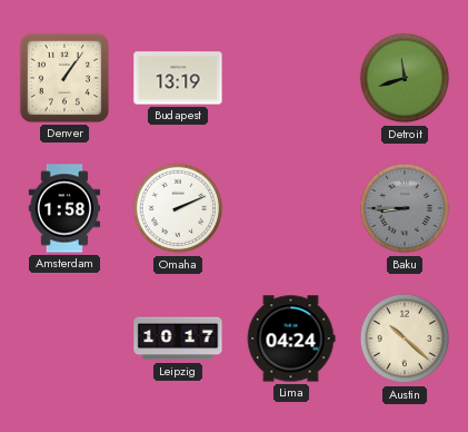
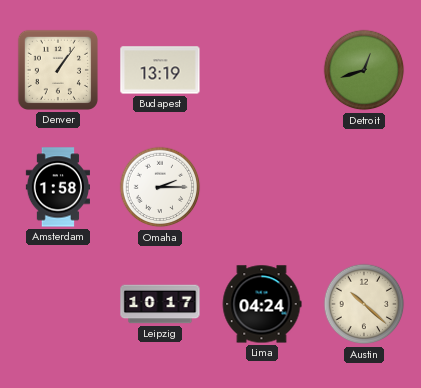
Detroit: 11:42 -> 12:42
Omaha: 2:11 -> 2:15
Baku: 8:45 -> none
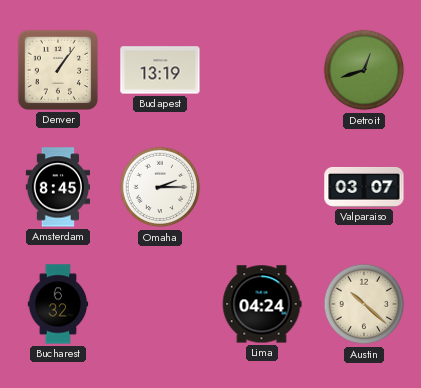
Amsterdam: 1:58 -> 8:45
Valparaiso: none -> 03:07
Bucharest: none -> 6:32
Leipzig: 10:17 -> none
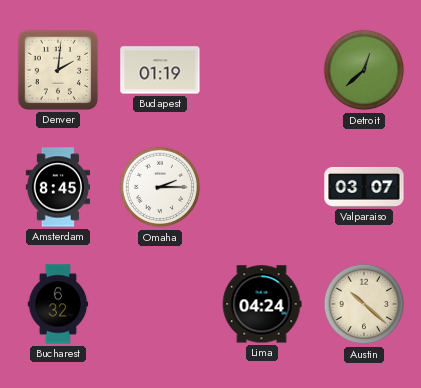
Denver: 1:06 -> 2:01
Budapest: 13:19 -> 01:19
Detroit: 12:42 -> 12:38
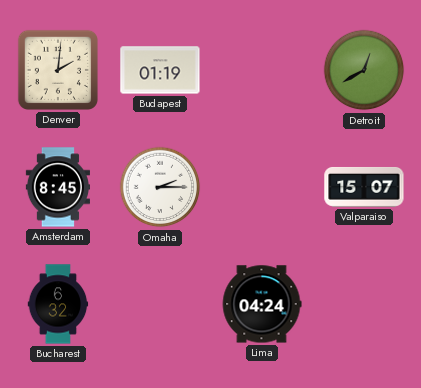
Detroit: 12:38 -> 12:40
Valparaiso: 03:07 -> 15:07
Austin: 10:22 -> none
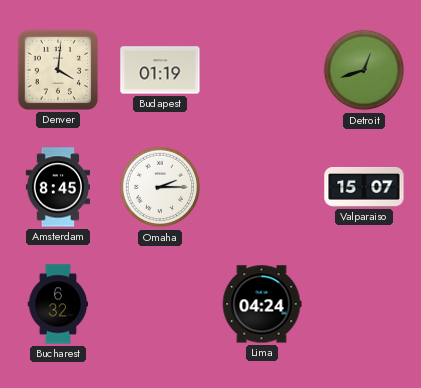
Denver: 2:01 -> 4:01
Detroit: 12:40 -> 12:42
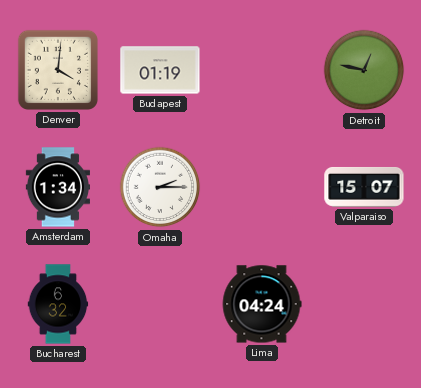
Detroit: 12:42 -> 12:47
Amsterdam: 8:45 -> 1:34
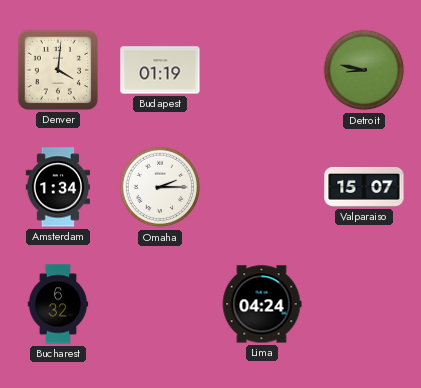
Detroit: 12:47 -> 8:47
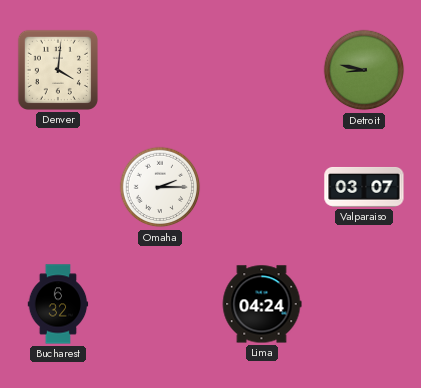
Budapest: 01:19 -> none
Amsterdam: 1:34 -> none
Valparaiso: 15:07 -> 03:07
